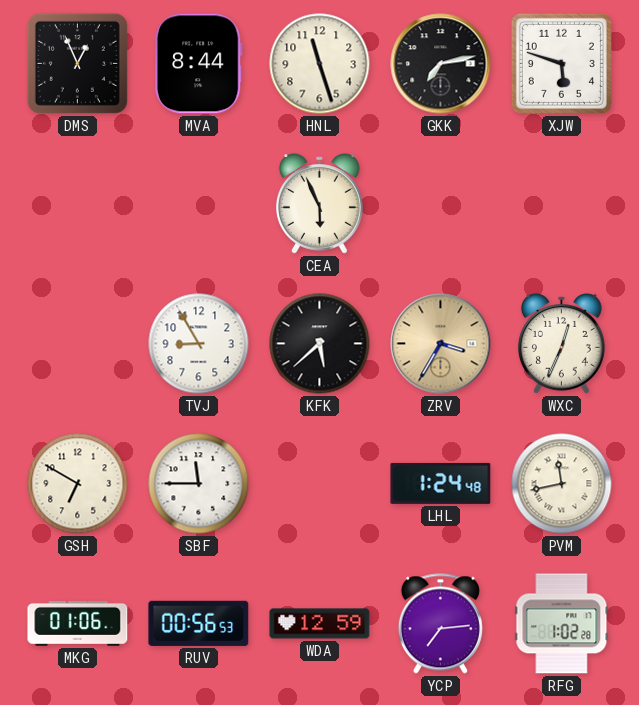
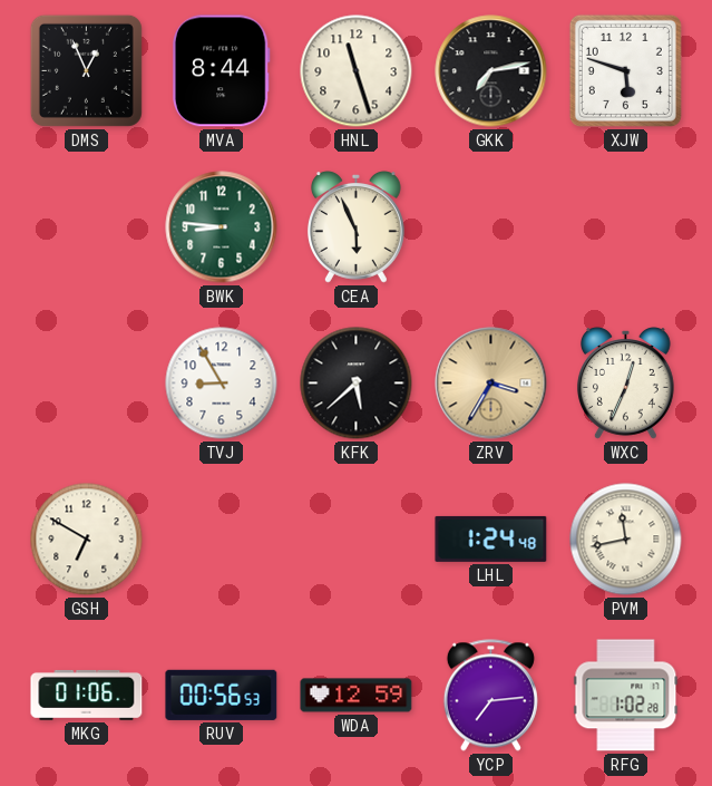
BWK: none -> 8:46
SBF: 11:45 -> none
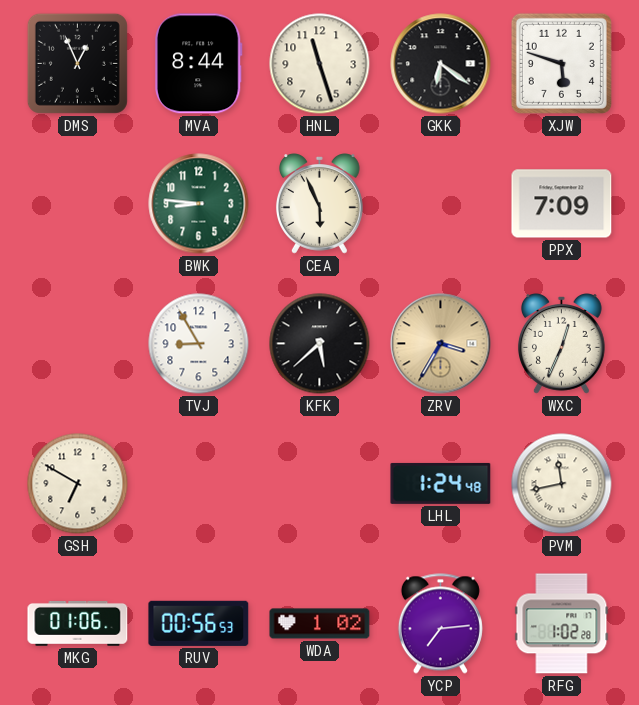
GKK: 7:13 -> 6:21
PPX: none -> 7:09
WDA: 12:59 -> 1:02
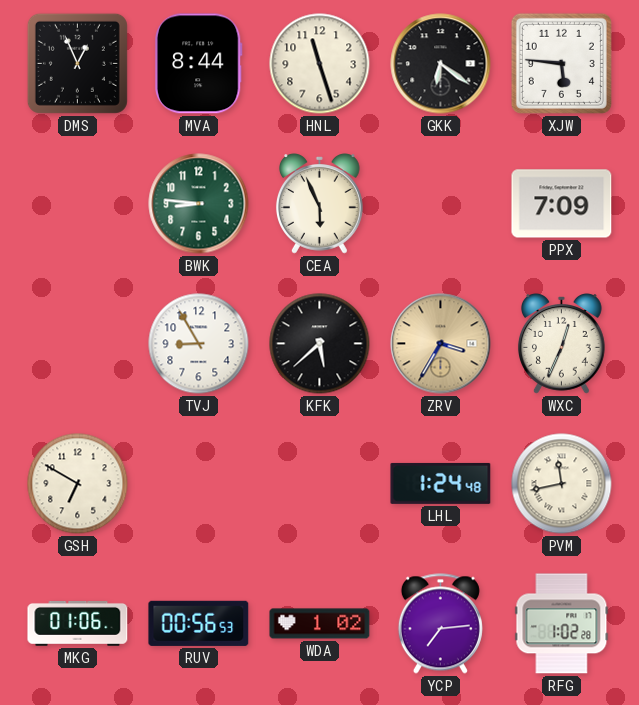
XJW: 5:48 -> 5:46
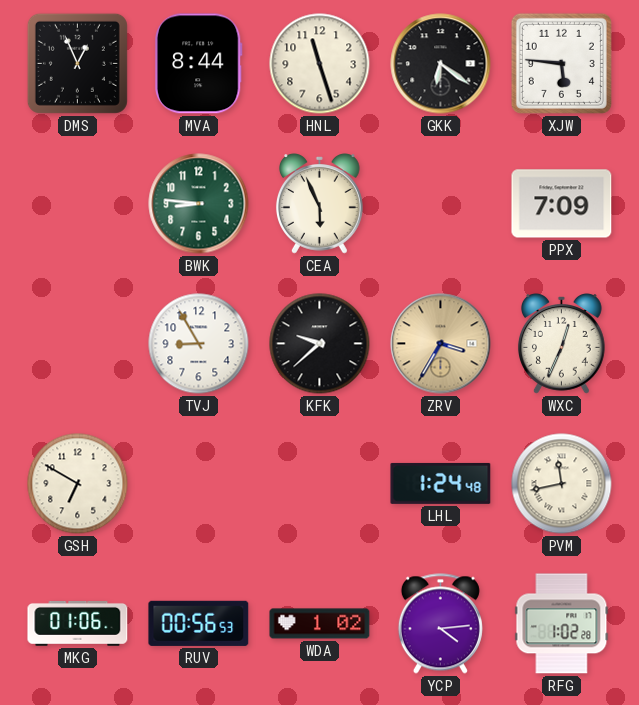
KFK: 5:38 -> 9:38
YCP: 7:14 -> 4:14
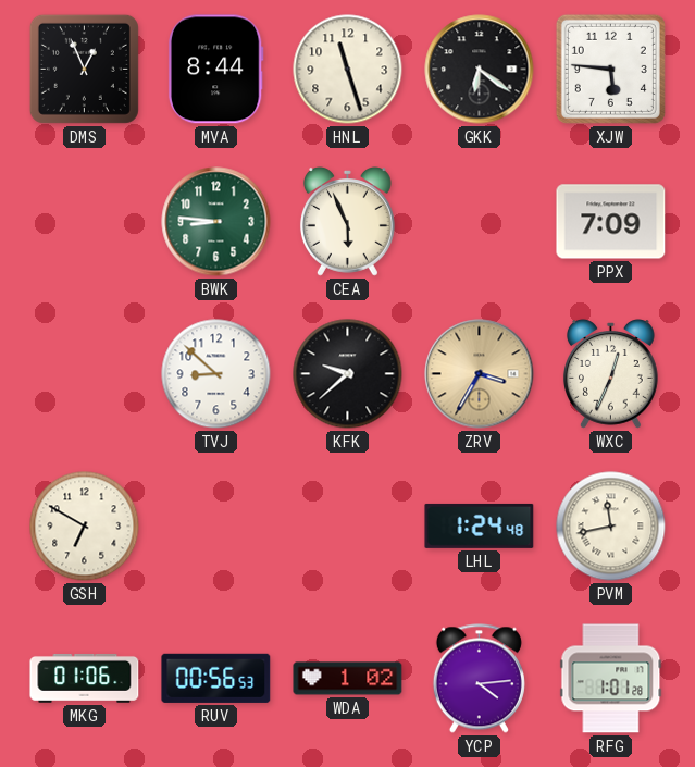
TVJ: 8:55 -> 8:52
RFG: 1:02 -> 1:01
